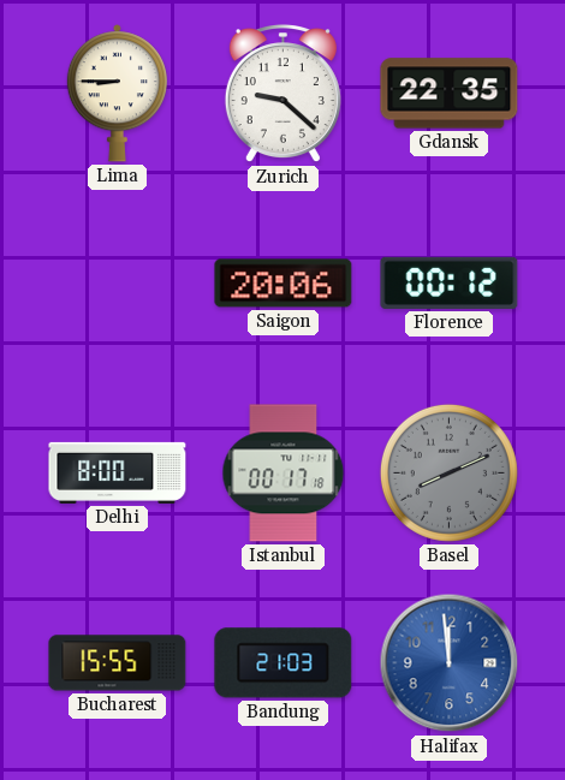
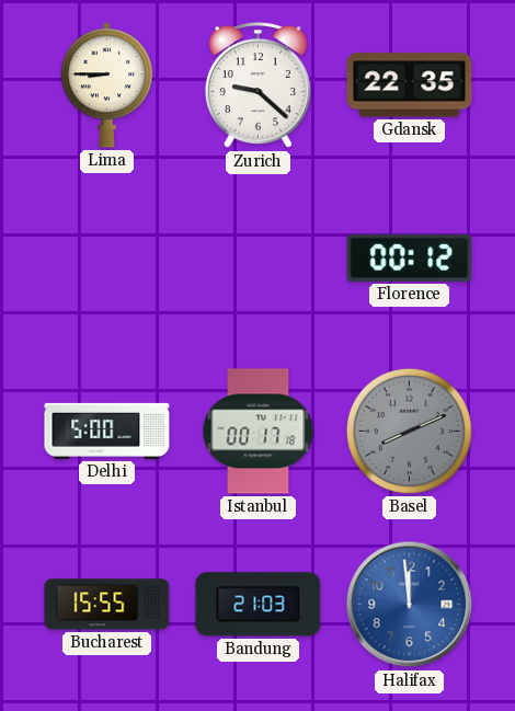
Saigon: 20:06 -> none
Delhi: 8:00 -> 5:00
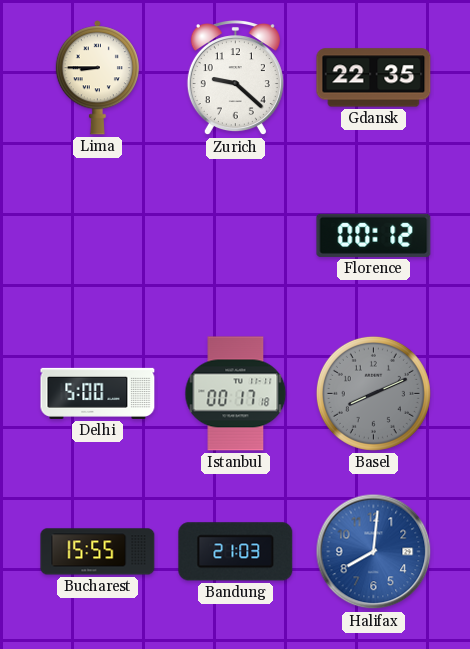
Halifax: 11:59 -> 8:01
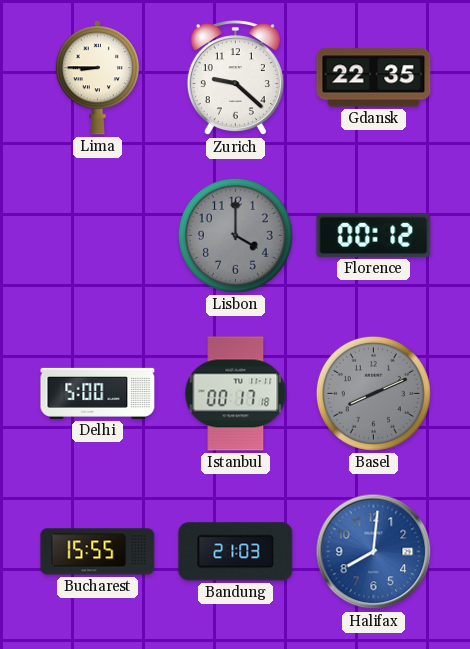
Lisbon: none -> 4:00
